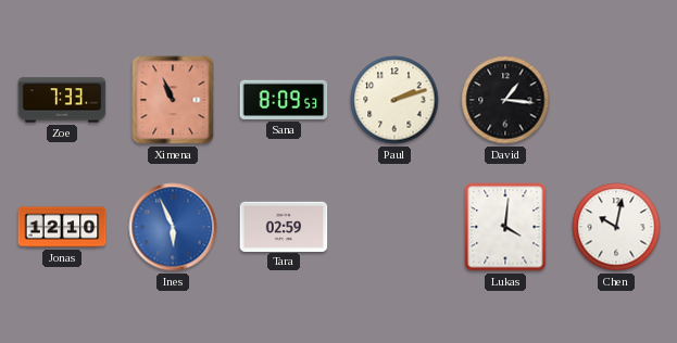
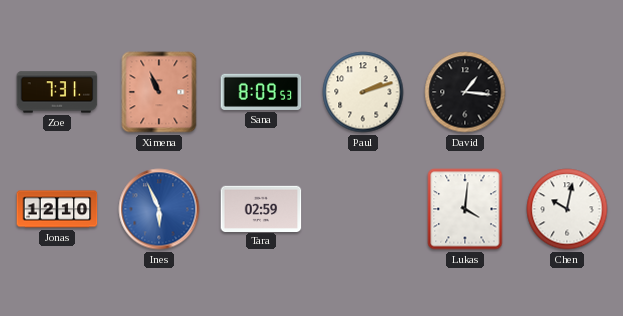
Zoe: 7:33 -> 7:31
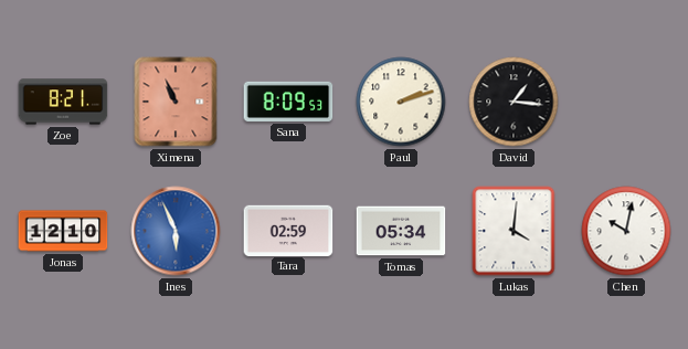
Zoe: 7:31 -> 8:21
Tomas: none -> 05:34
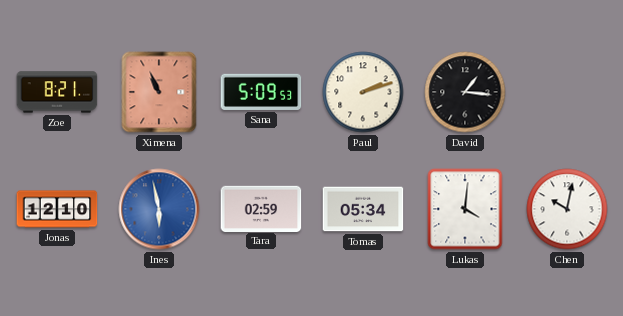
Sana: 8:09 -> 5:09
Ines: 5:56 -> 5:58
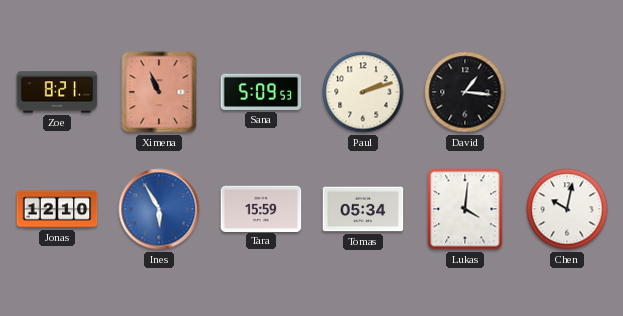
Ines: 5:58 -> 5:55
Tara: 02:59 -> 15:59
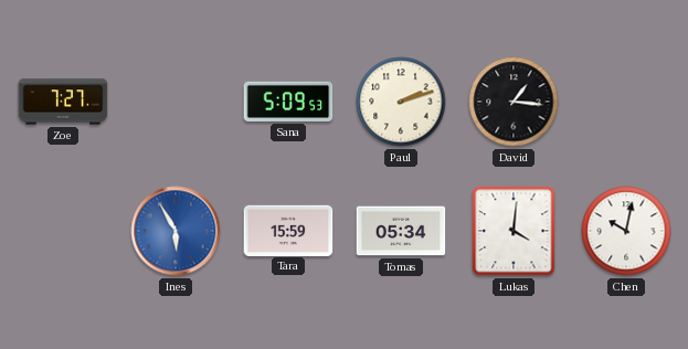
Zoe: 8:21 -> 7:27
Ximena: 10:56 -> none
Jonas: 12:10 -> none
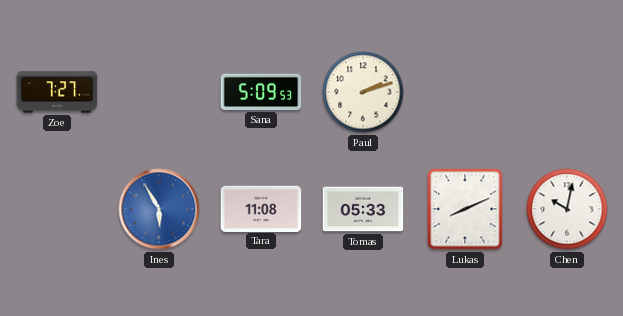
David: 1:16 -> none
Tara: 15:59 -> 11:08
Tomas: 05:34 -> 05:33
Lukas: 4:01 -> 8:11
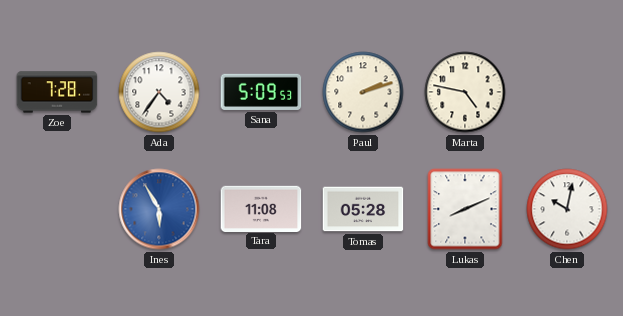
Zoe: 7:27 -> 7:28
Ada: none -> 4:36
Marta: none -> 4:47
Tomas: 05:33 -> 05:28
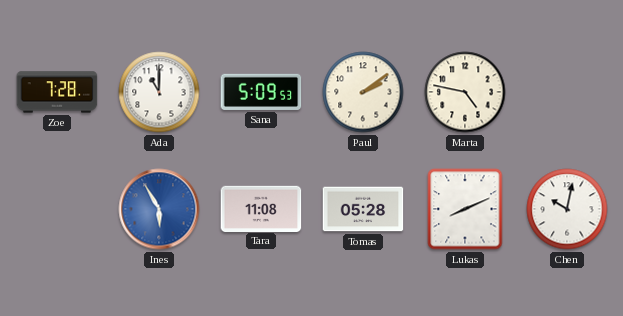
Ada: 4:36 -> 11:00
Paul: 2:12 -> 2:09
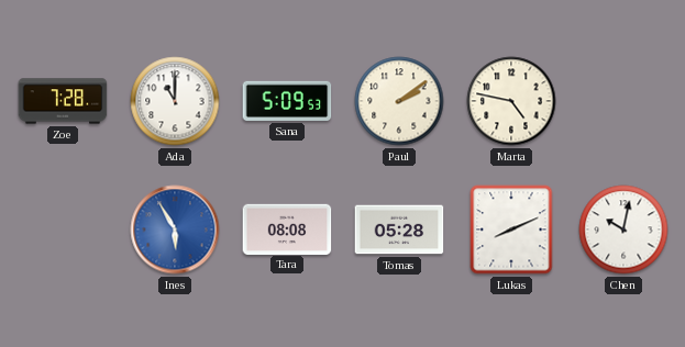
Tara: 11:08 -> 08:08
